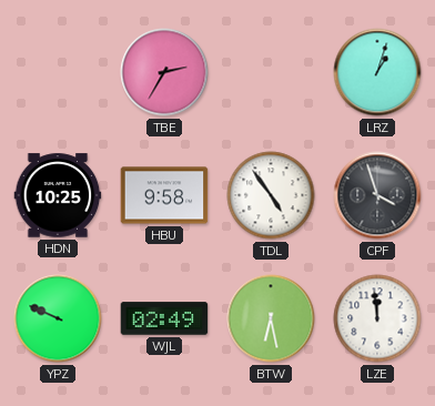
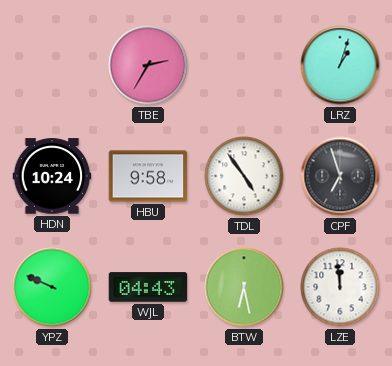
HDN: 10:25 -> 10:24
CPF: 3:57 -> 6:57
WJL: 02:49 -> 04:43
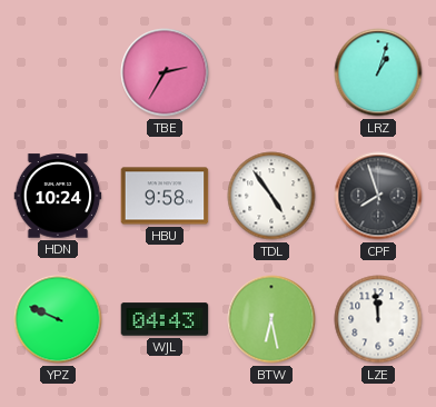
CPF: 6:57 -> 7:57
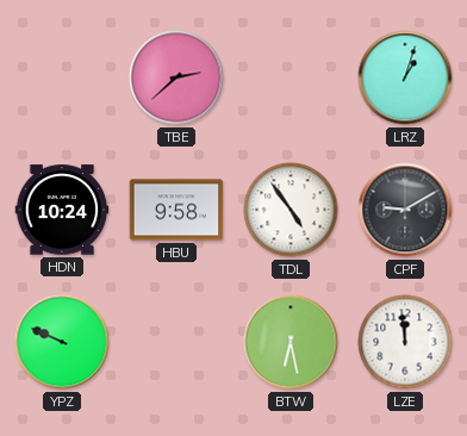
TBE: 2:35 -> 2:38
CPF: 7:57 -> 9:10
WJL: 04:43 -> none
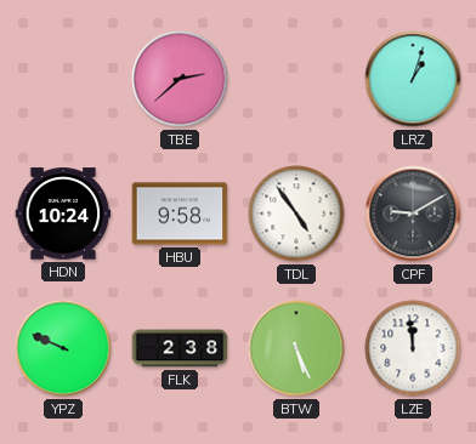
FLK: none -> 2:38
BTW: 6:28 -> 5:26
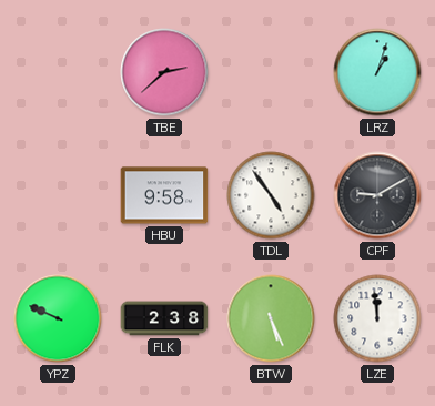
HDN: 10:24 -> none
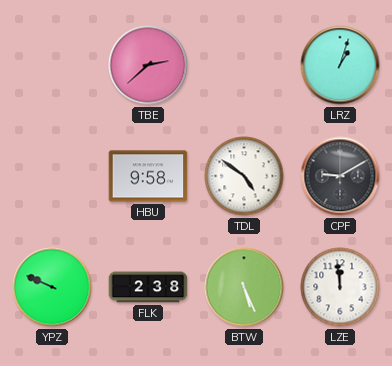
TDL: 4:54 -> 4:51
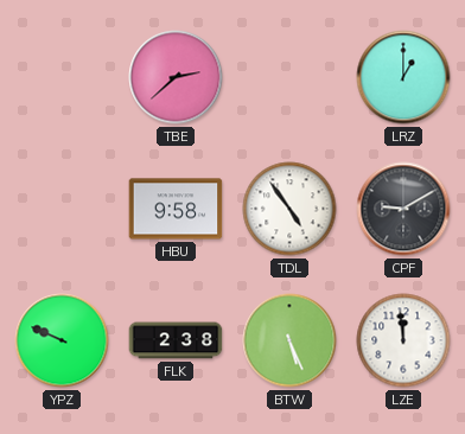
LRZ: 1:03 -> 1:00
TDL: 4:51 -> 4:54
